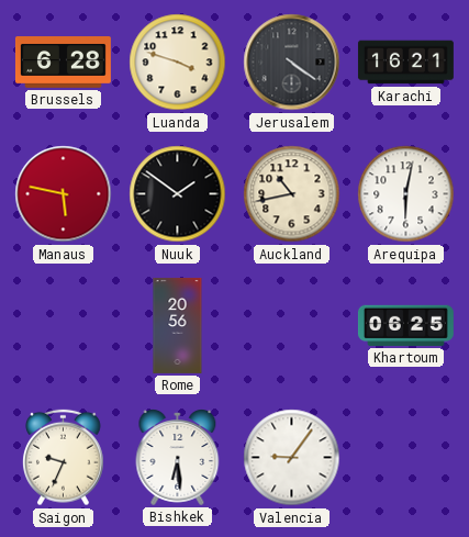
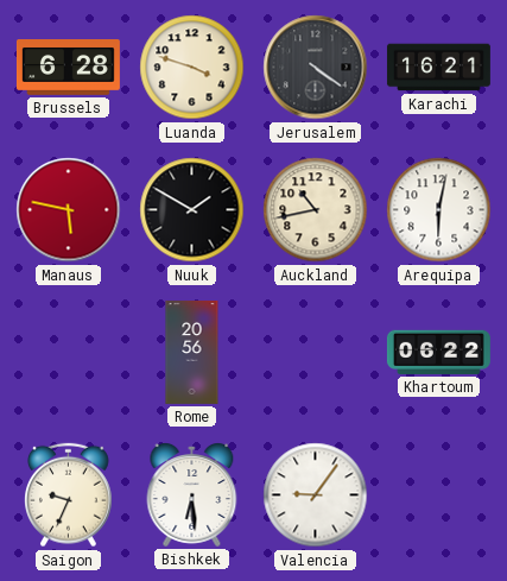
Nuuk: 1:51 -> 1:50
Khartoum: 06:25 -> 06:22
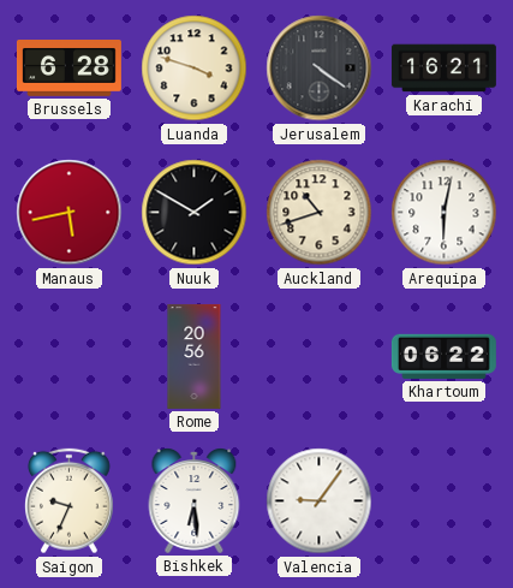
Manaus: 5:47 -> 5:43
Auckland: 10:43 -> 10:42
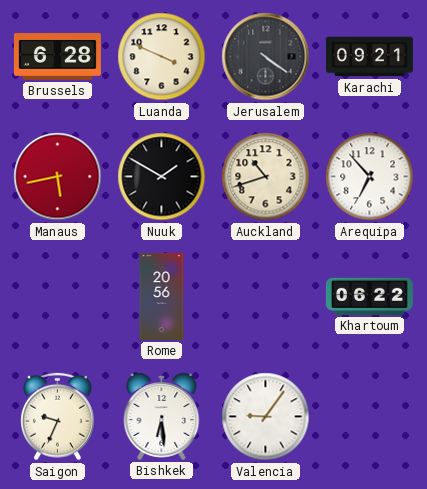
Luanda: 3:48 -> 3:49
Karachi: 16:21 -> 09:21
Arequipa: 6:02 -> 6:53
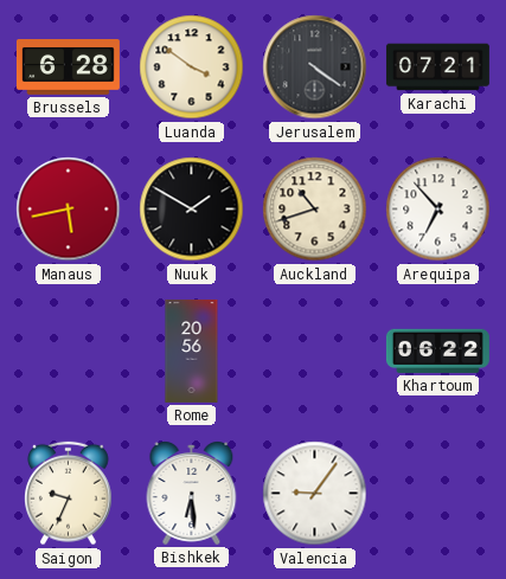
Luanda: 3:49 -> 3:51
Karachi: 09:21 -> 07:21
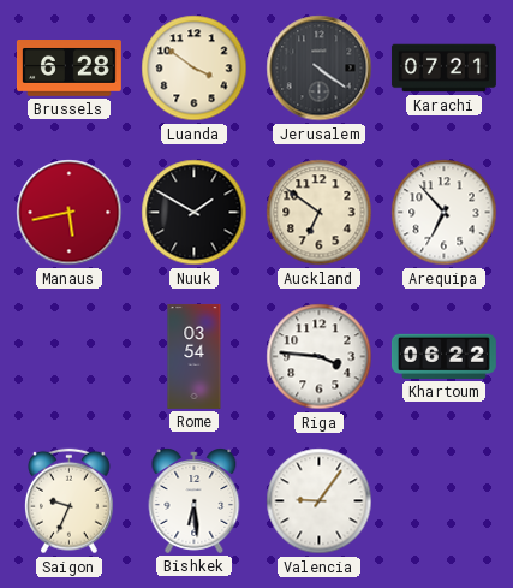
Auckland: 10:42 -> 6:51
Rome: 20:56 -> 03:54
Riga: none -> 3:46
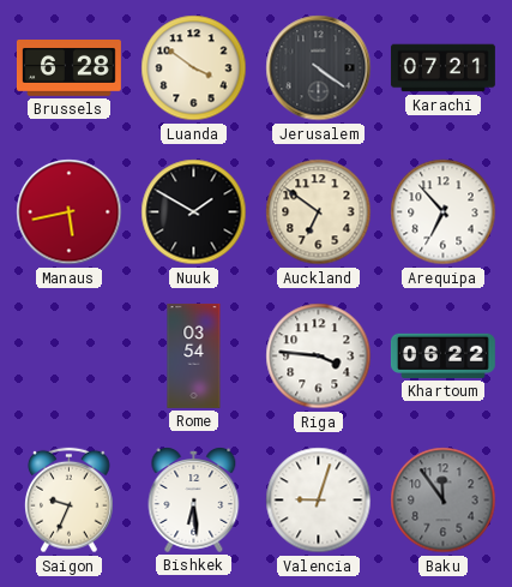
Valencia: 9:06 -> 9:03
Baku: none -> 11:54
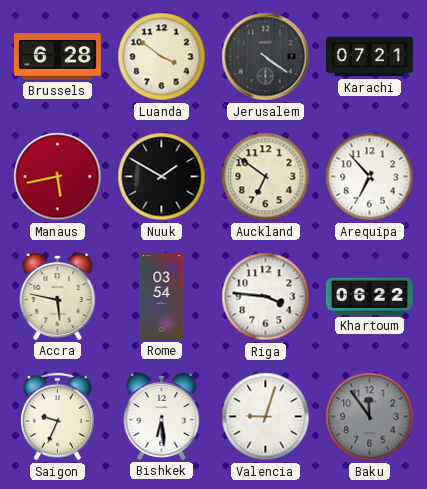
Accra: none -> 5:47
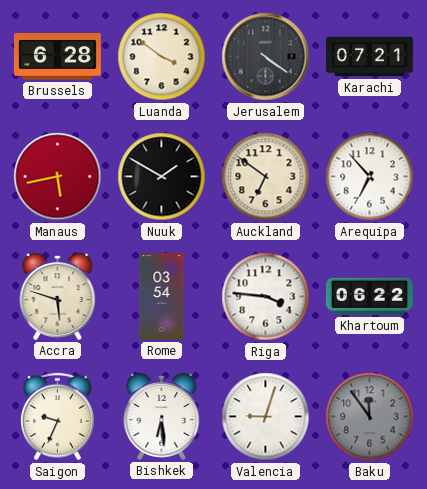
Accra: 5:47 -> 5:48
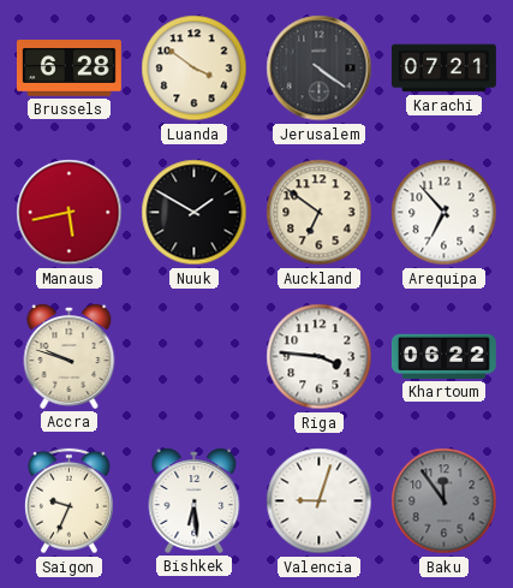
Accra: 5:48 -> 9:48
Rome: 03:54 -> none
